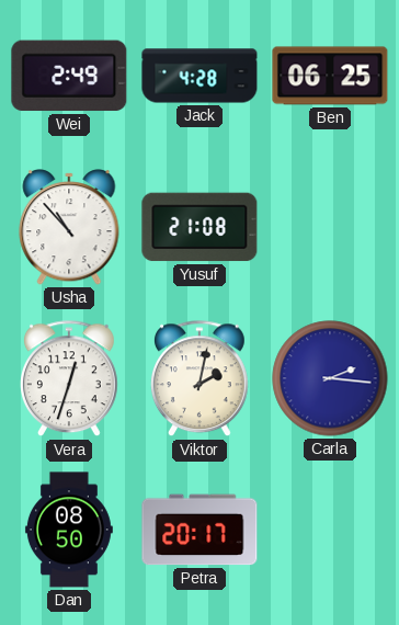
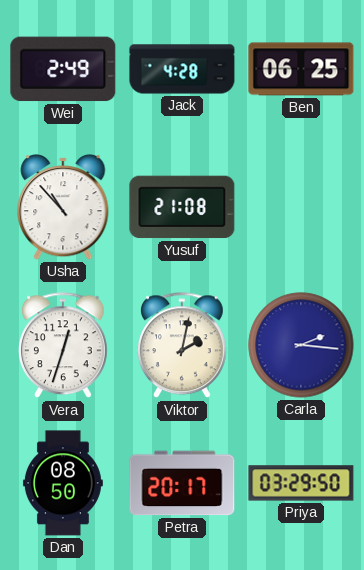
Priya: none -> 03:29
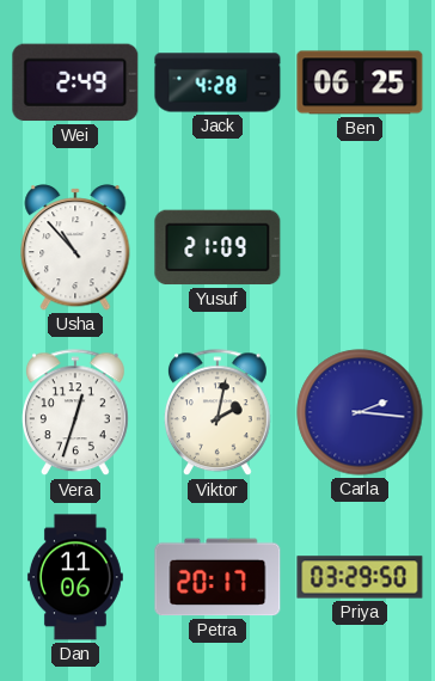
Yusuf: 21:08 -> 21:09
Dan: 08:50 -> 11:06
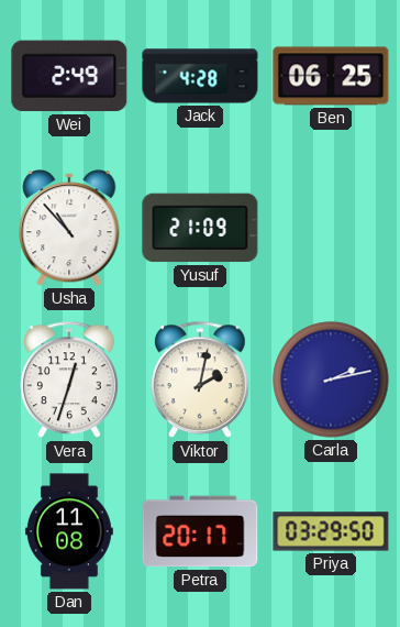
Carla: 2:16 -> 2:13
Dan: 11:06 -> 11:08
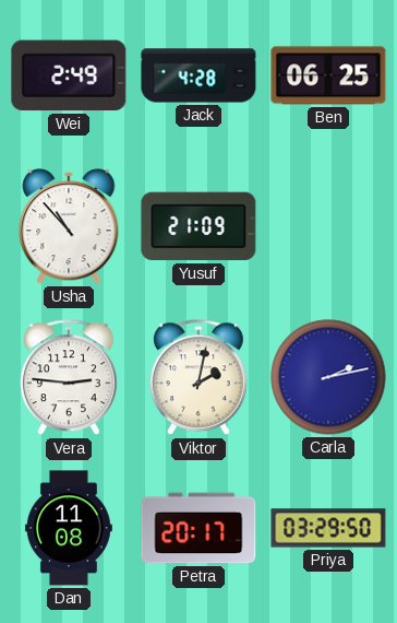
Vera: 12:33 -> 2:46
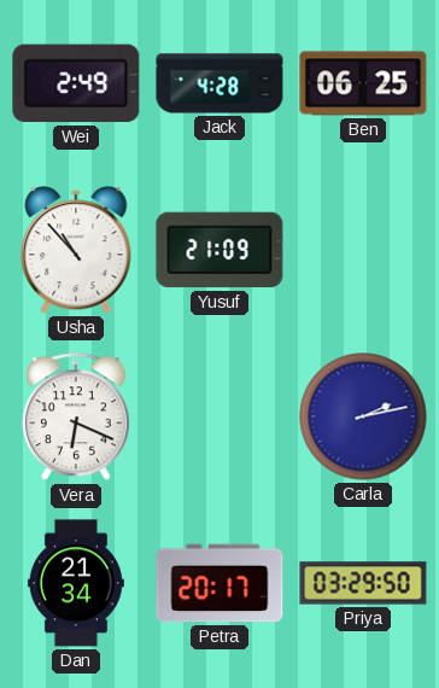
Vera: 2:46 -> 6:19
Viktor: 2:02 -> none
Dan: 11:08 -> 21:34
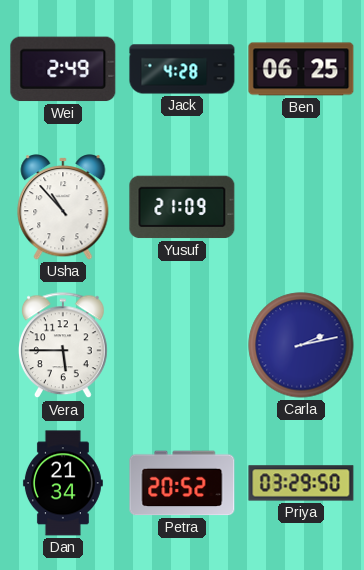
Vera: 6:19 -> 5:45
Petra: 20:17 -> 20:52
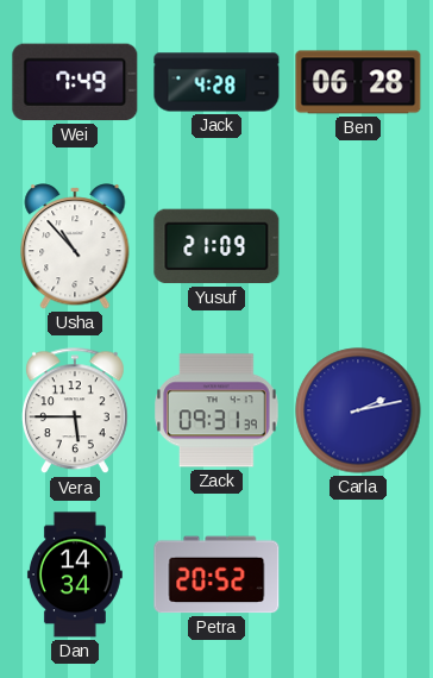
Wei: 2:49 -> 7:49
Ben: 06:25 -> 06:28
Zack: none -> 09:31
Dan: 21:34 -> 14:34
Priya: 03:29 -> none
